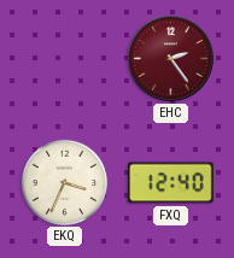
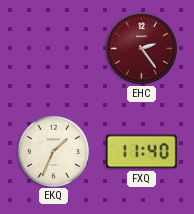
EKQ: 3:34 -> 1:34
FXQ: 12:40 -> 11:40
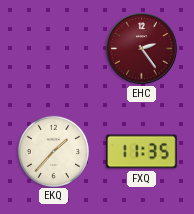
EKQ: 1:34 -> 1:37
FXQ: 11:40 -> 11:35
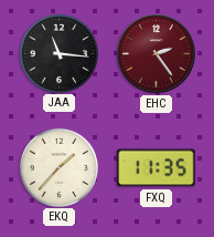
JAA: none -> 11:16
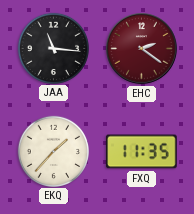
EHC: 2:24 -> 2:21
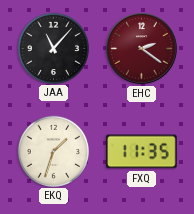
JAA: 11:16 -> 11:07
EKQ: 1:37 -> 1:33
